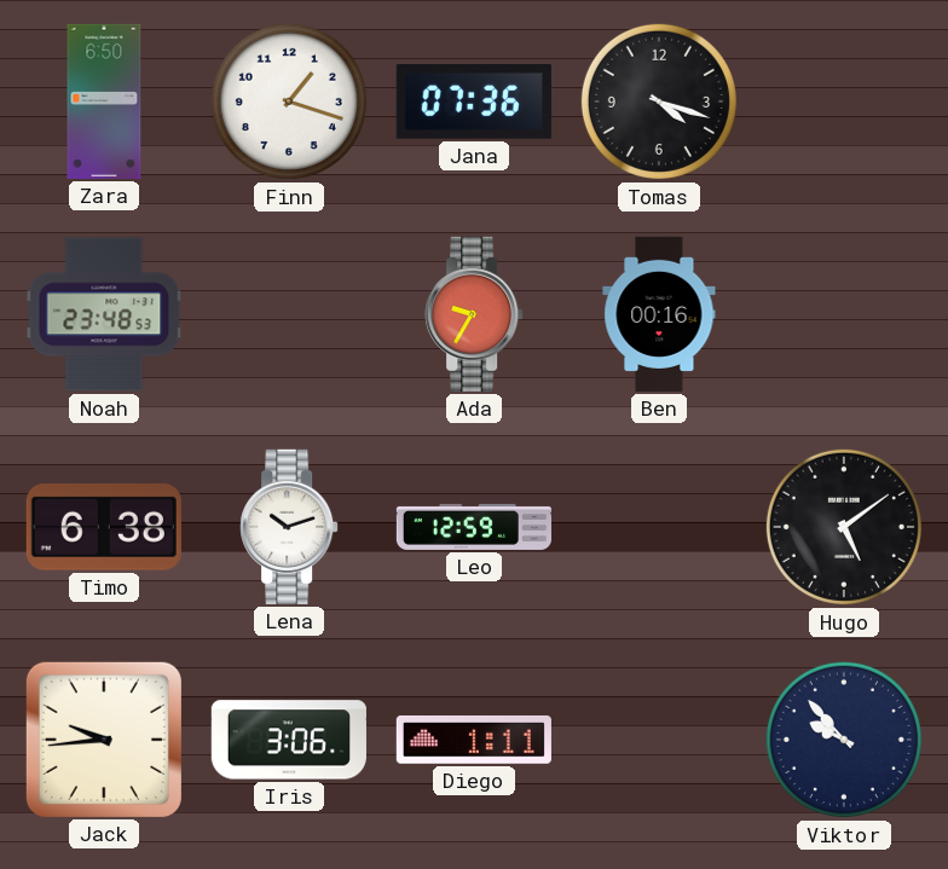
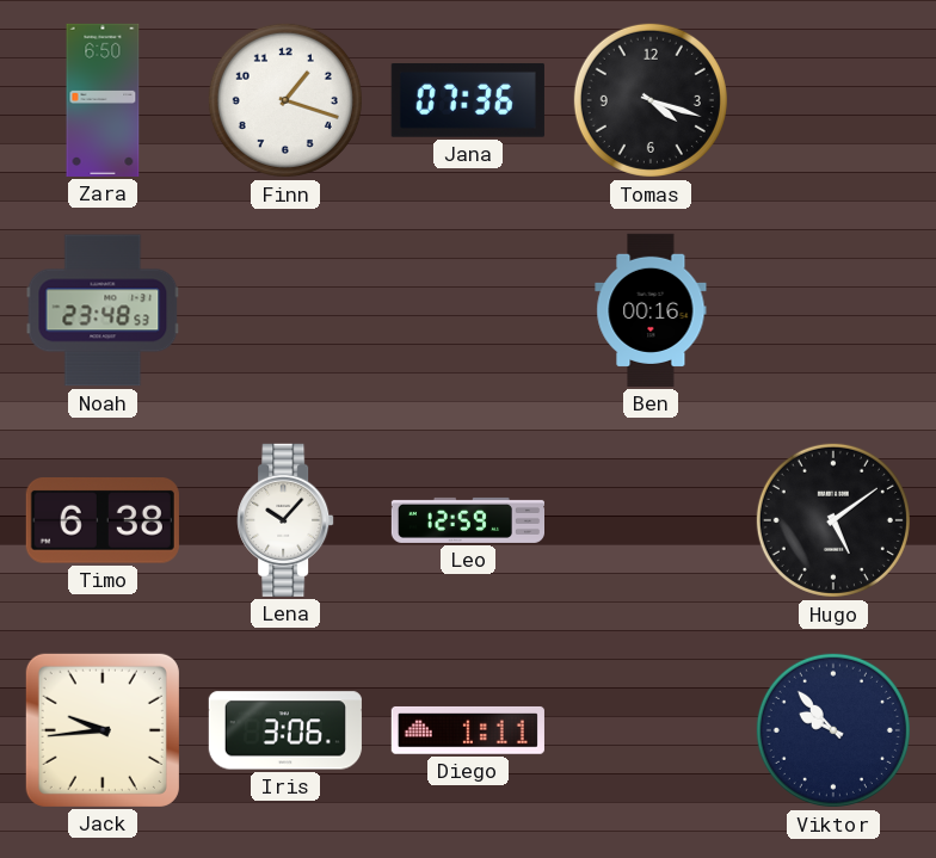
Ada: 9:35 -> none
Lena: 10:12 -> 10:07
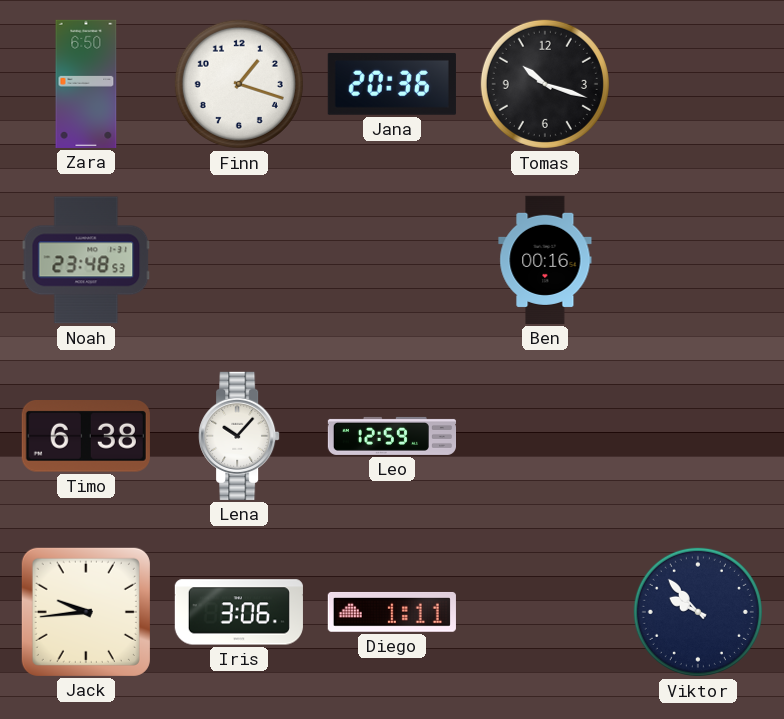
Jana: 07:36 -> 20:36
Tomas: 4:18 -> 10:18
Hugo: 5:09 -> none
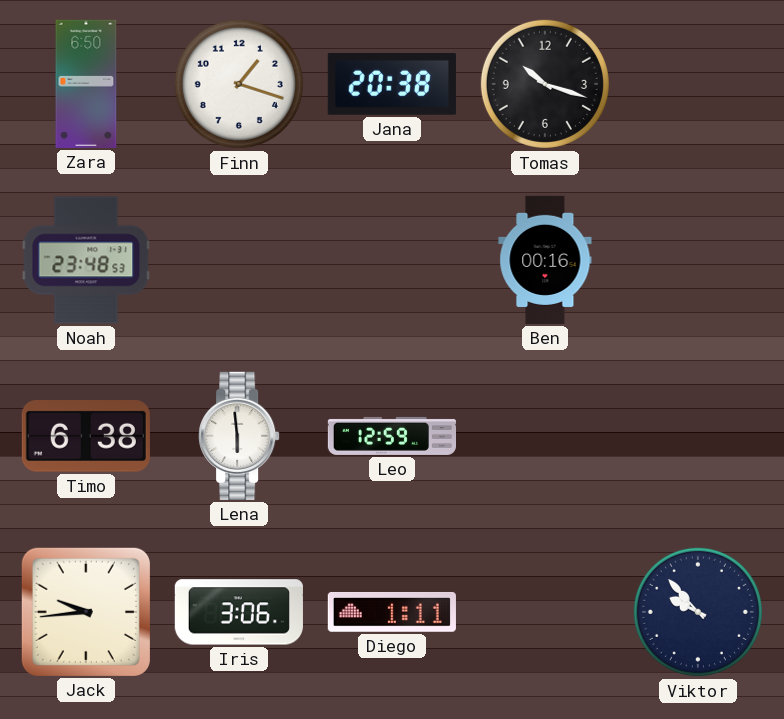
Jana: 20:36 -> 20:38
Lena: 10:07 -> 5:59
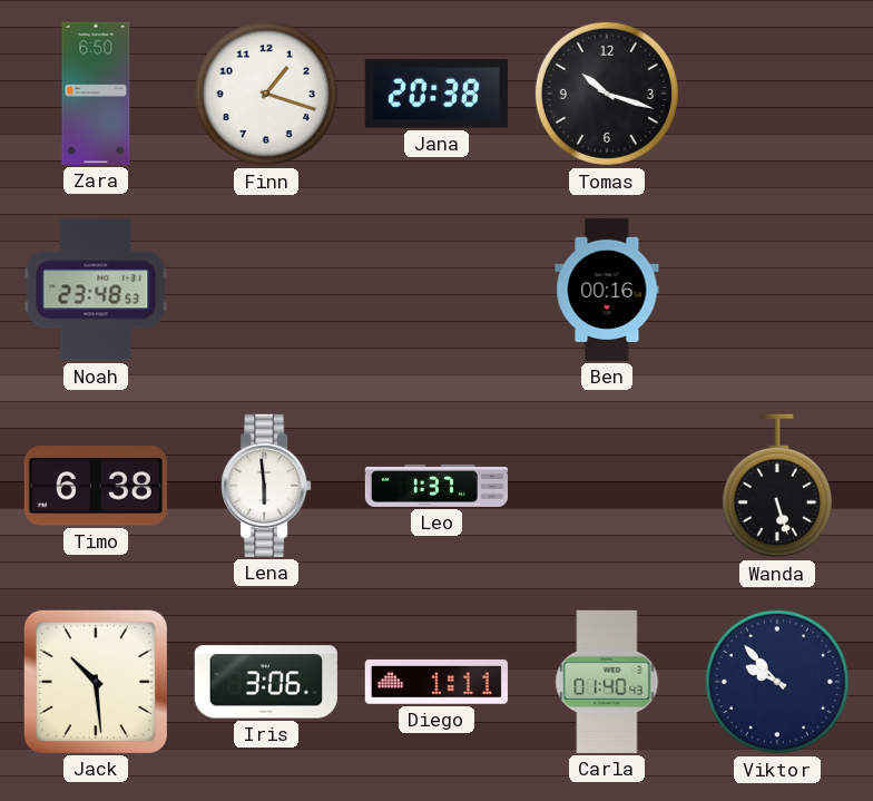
Leo: 12:59 -> 1:37
Wanda: none -> 5:27
Jack: 9:44 -> 10:29
Carla: none -> 01:40
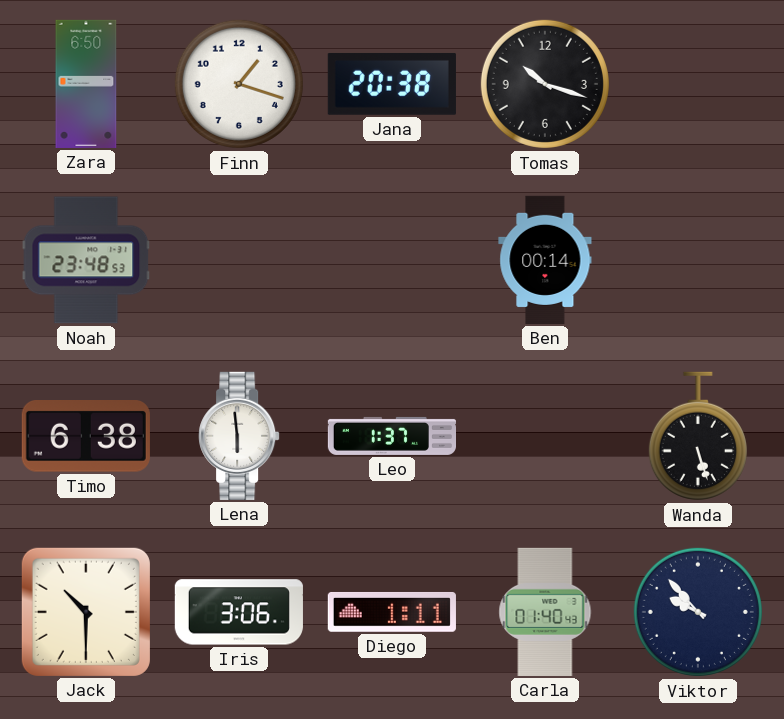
Ben: 00:16 -> 00:14
Jack: 10:29 -> 10:30
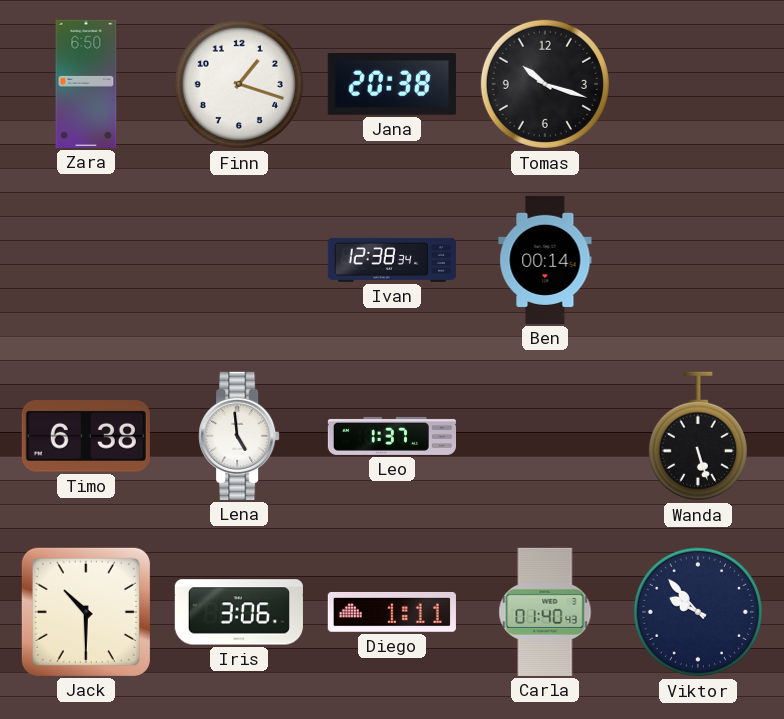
Noah: 23:48 -> none
Ivan: none -> 12:38
Lena: 5:59 -> 4:59
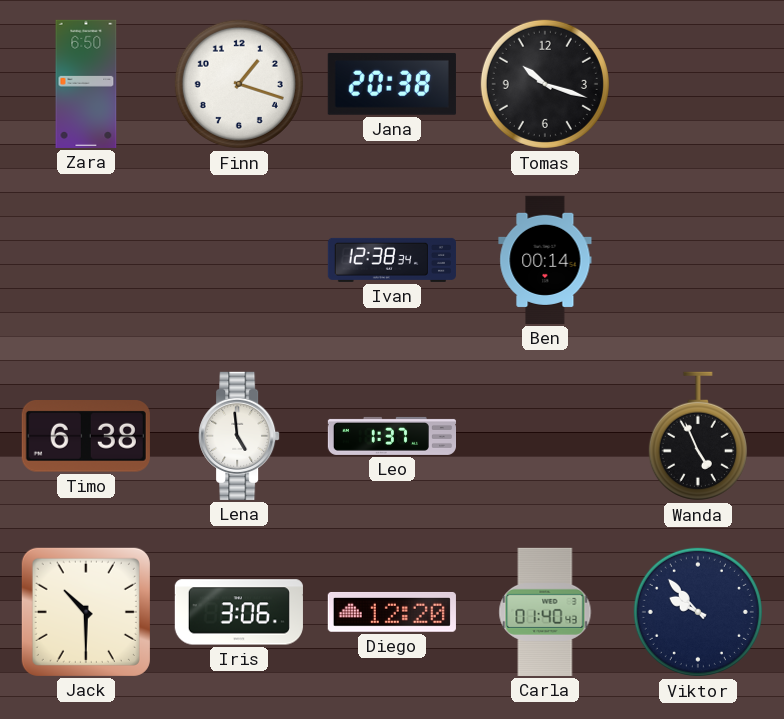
Wanda: 5:27 -> 4:56
Diego: 1:11 -> 12:20
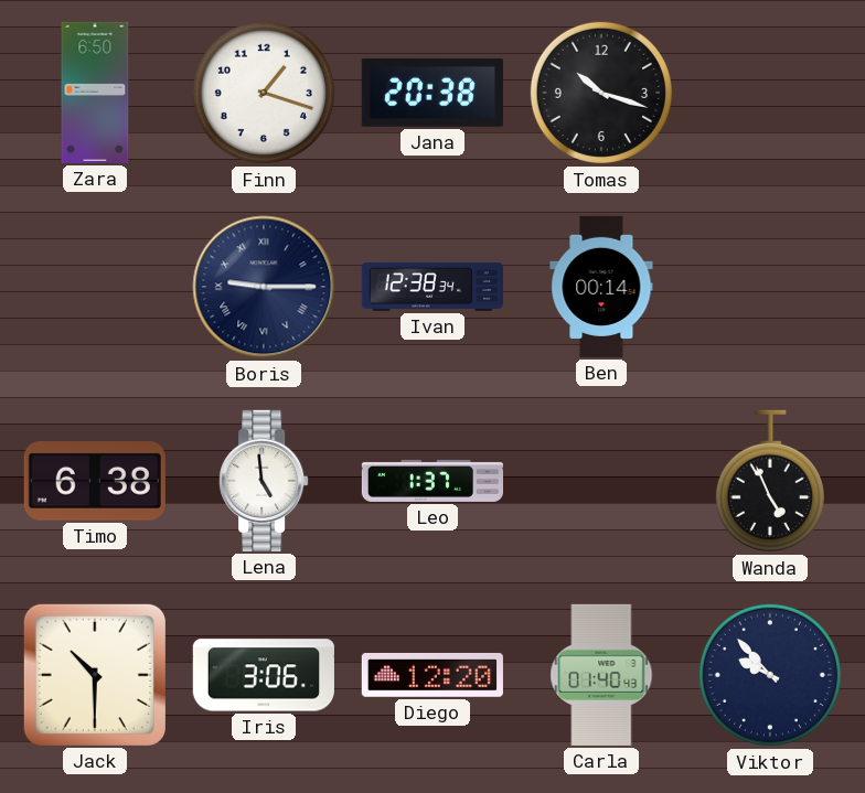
Boris: none -> 9:15
